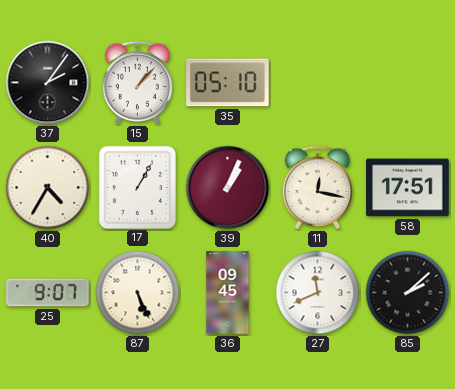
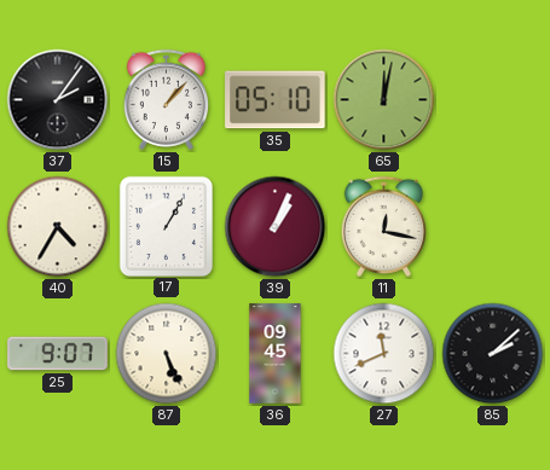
65: none -> 12:02
58: 17:51 -> none
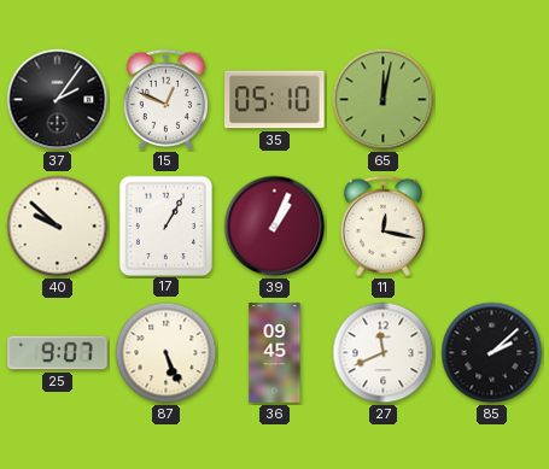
15: 1:07 -> 12:49
40: 4:35 -> 9:52
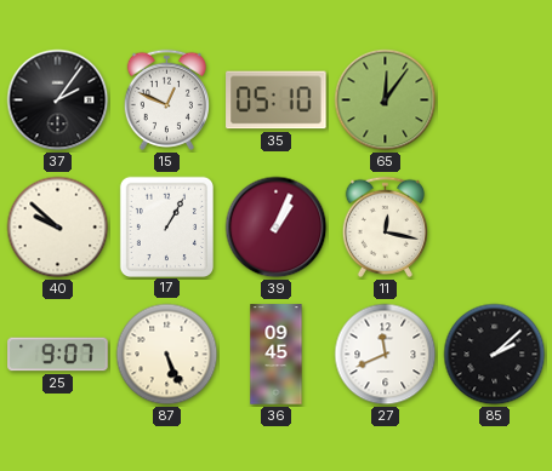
65: 12:02 -> 12:06
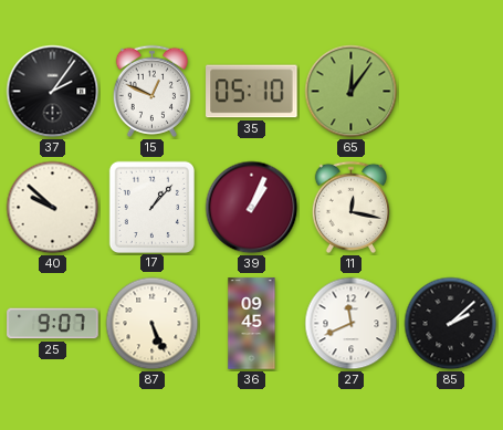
17: 1:05 -> 1:07
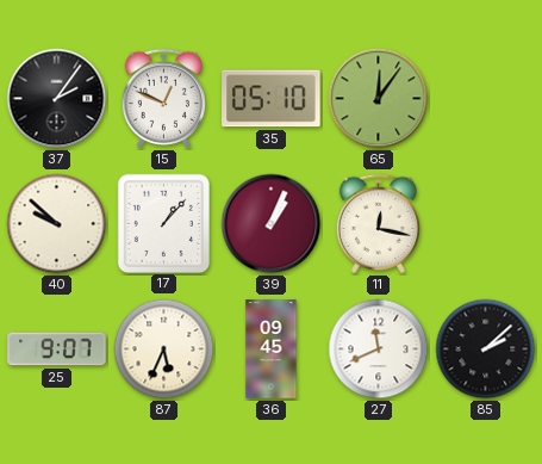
87: 5:26 -> 5:34
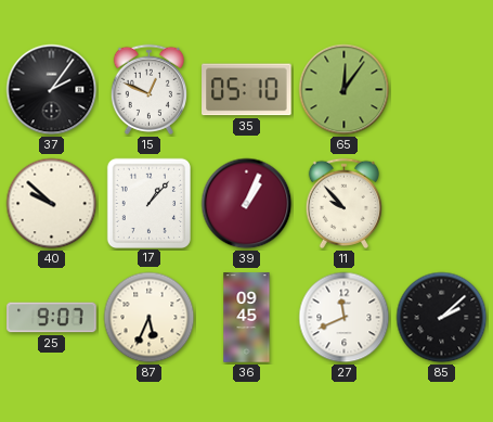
11: 12:17 -> 9:53
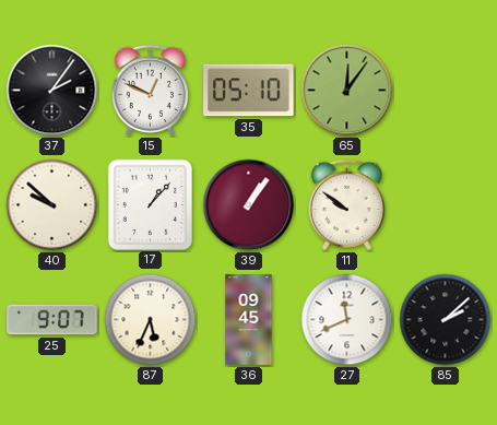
39: 1:04 -> 1:06
11: 9:53 -> 9:51
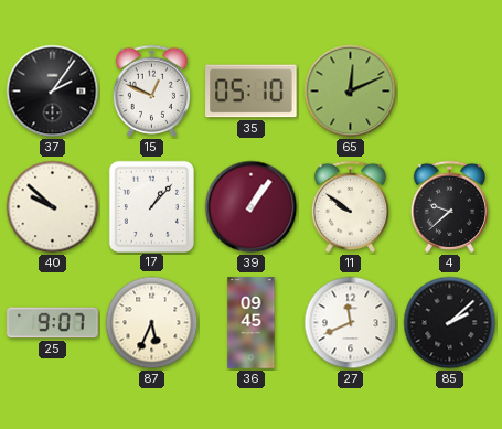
65: 12:06 -> 12:11
4: none -> 9:38
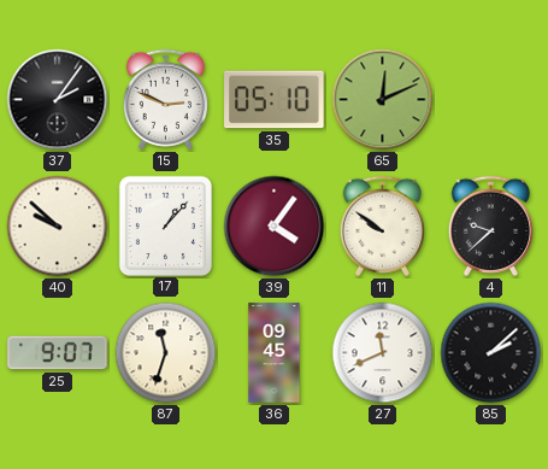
15: 12:49 -> 2:49
39: 1:06 -> 4:06
87: 5:34 -> 11:33
